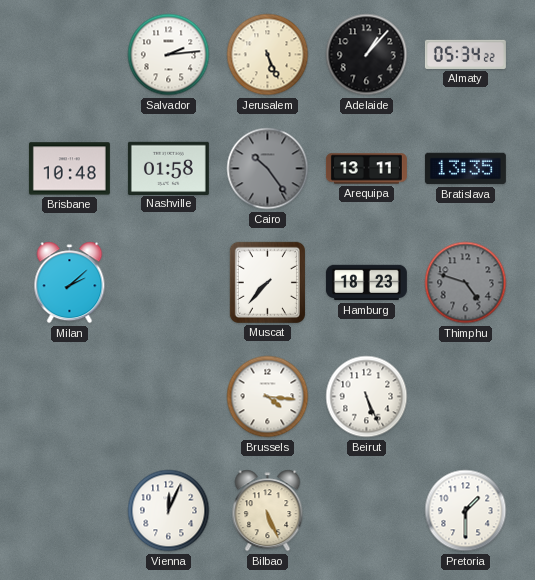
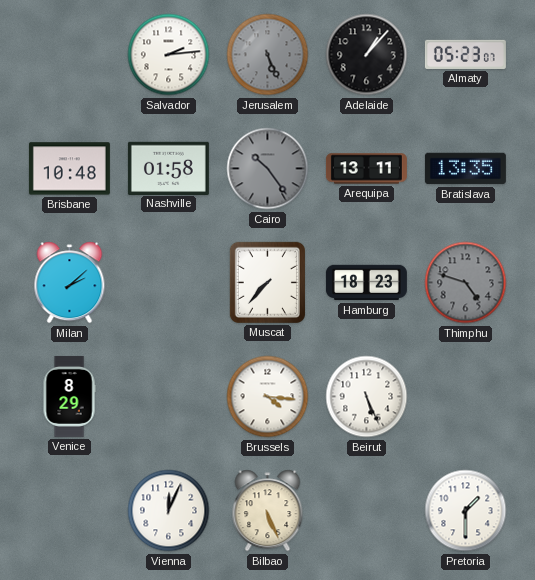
Jerusalem dial: cream -> grey
Almaty: 05:34 -> 05:23
Venice: none -> 8:29
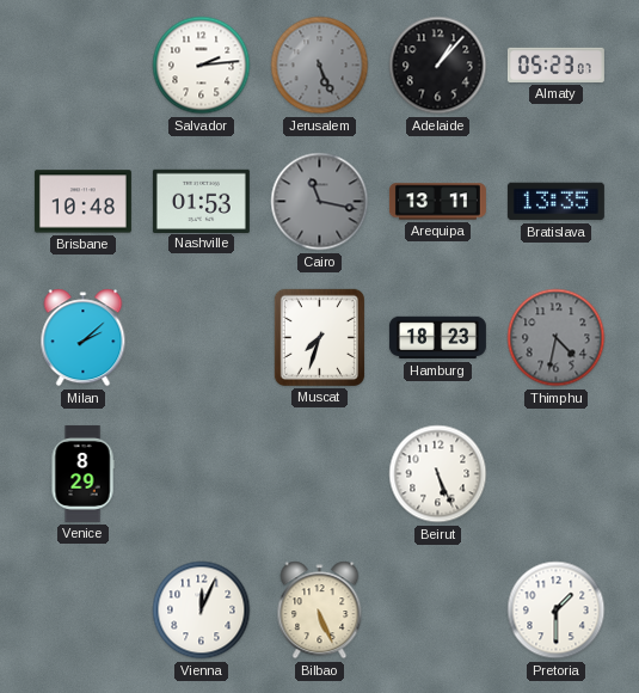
Nashville: 01:58 -> 01:53
Cairo: 10:24 -> 11:17
Muscat: 7:37 -> 7:33
Thimphu: 4:48 -> 4:32
Brussels: 4:16 -> none
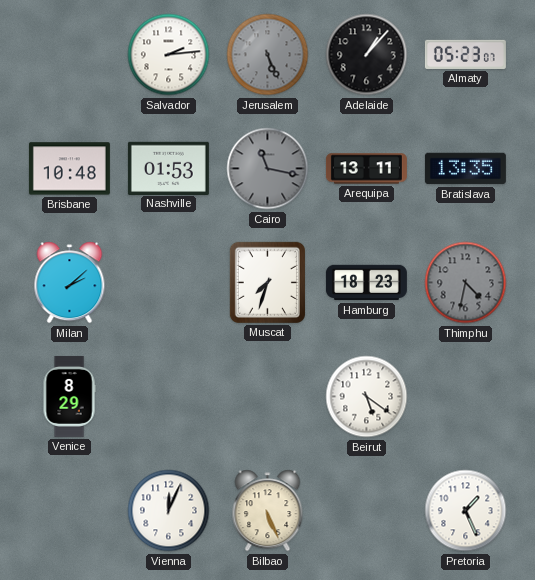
Beirut: 5:26 -> 5:21
Pretoria: 1:30 -> 1:26
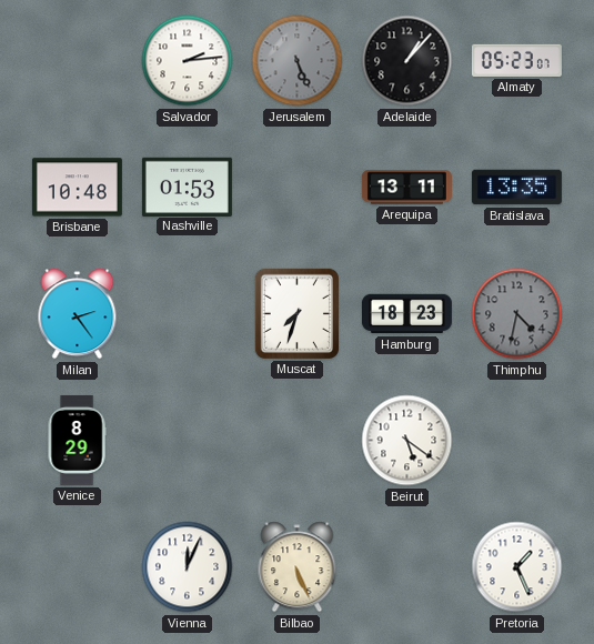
Cairo: 11:17 -> none
Milan: 2:08 -> 2:24
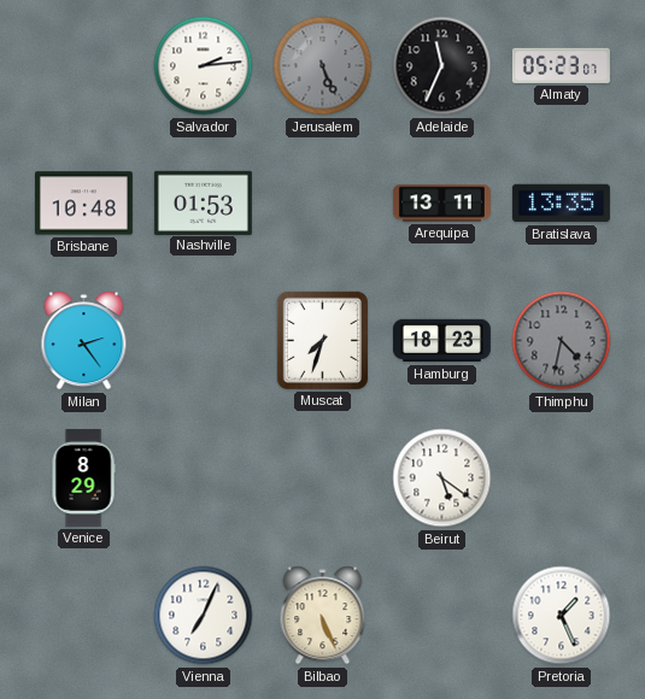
Adelaide: 1:07 -> 11:34
Vienna: 12:04 -> 7:04
